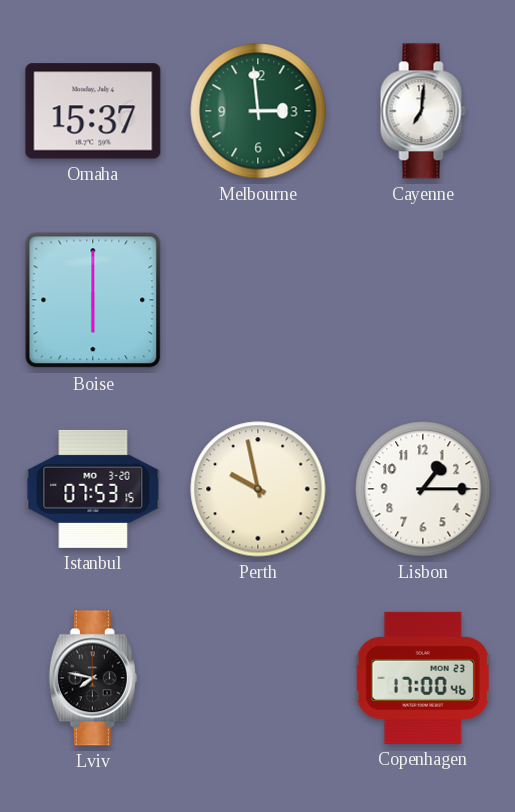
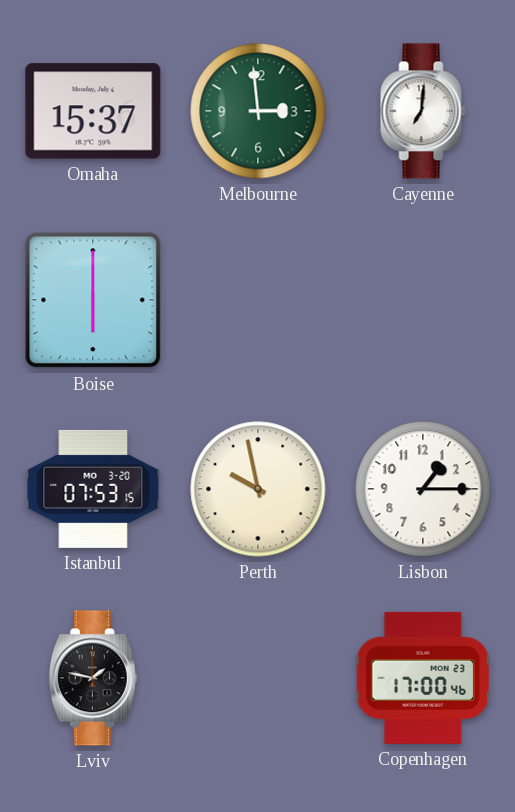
Lviv: 7:47 -> 1:47
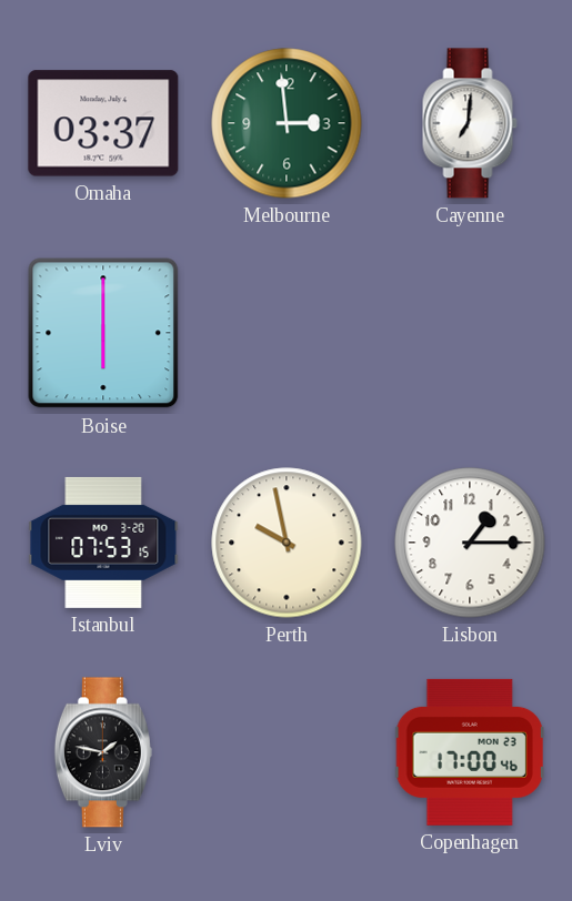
Omaha: 15:37 -> 03:37
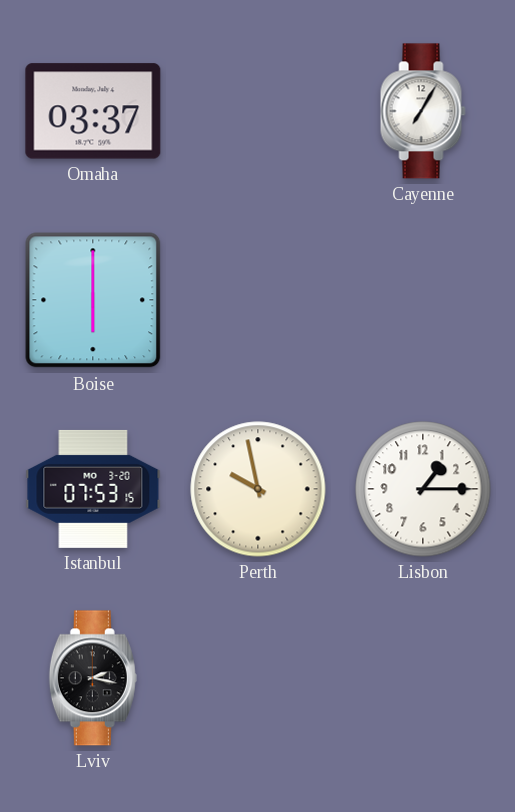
Melbourne: 2:59 -> none
Cayenne: 7:01 -> 7:05
Lviv: 1:47 -> 2:17
Copenhagen: 17:00 -> none
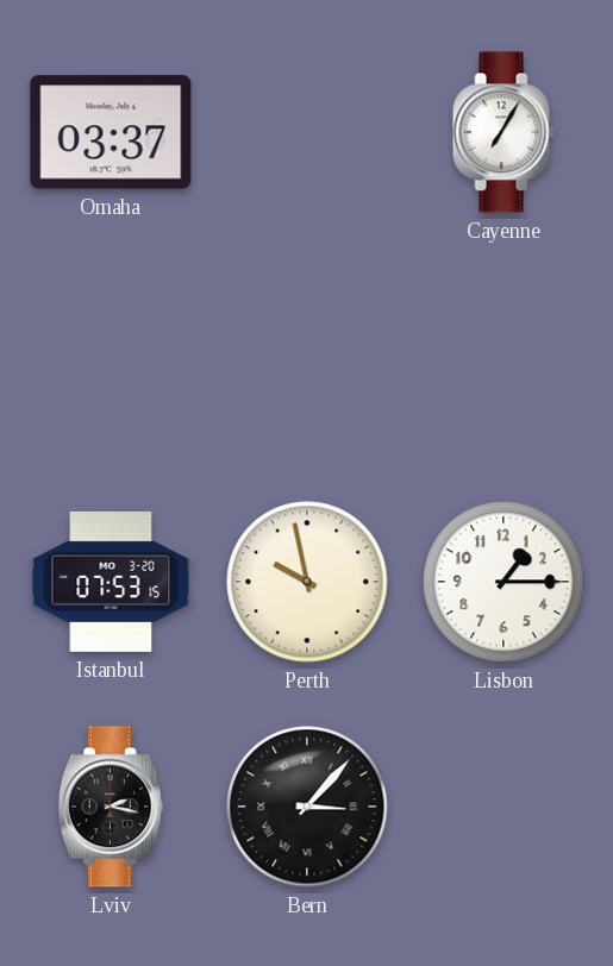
Boise: 6:00 -> none
Bern: none -> 3:07
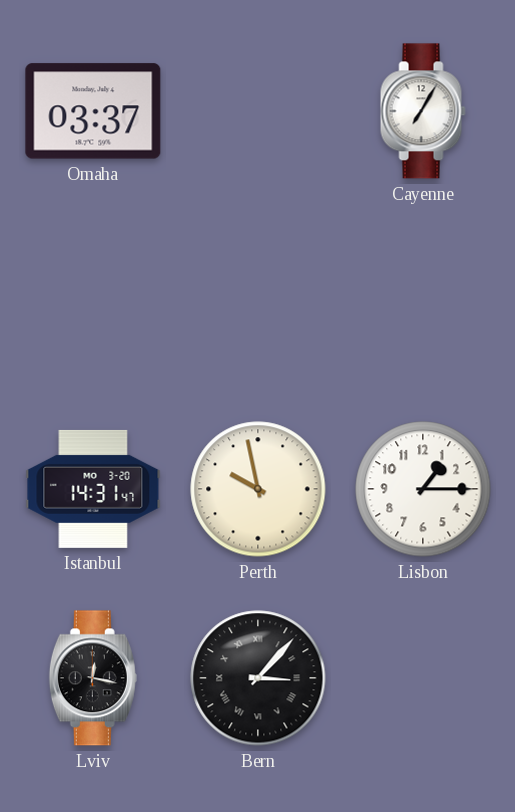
Istanbul: 07:53 -> 14:31
Lviv: 2:17 -> 12:17
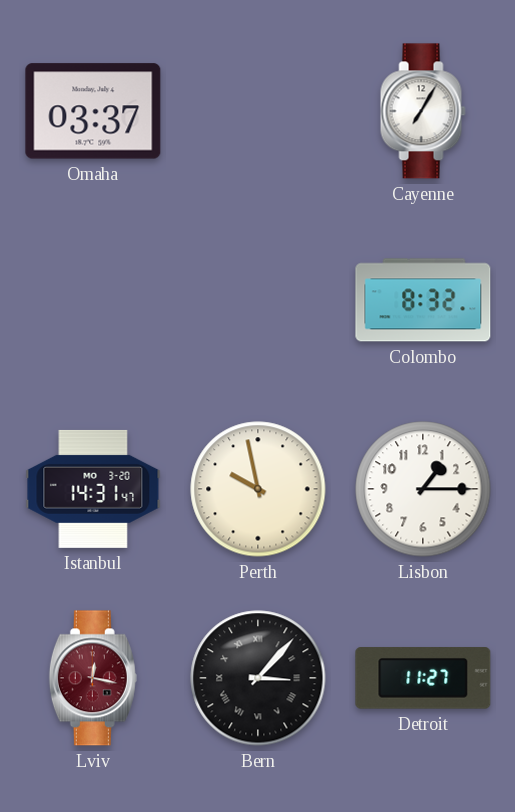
Colombo: none -> 8:32
Lviv dial: black -> burgundy
Detroit: none -> 11:27
